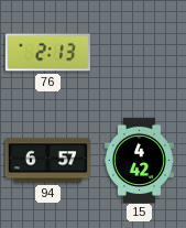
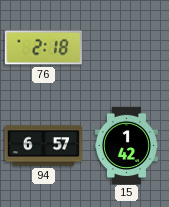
76: 2:13 -> 2:18
15: 4:42 -> 1:42
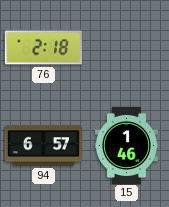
15: 1:42 -> 1:46
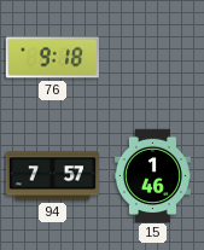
76: 2:18 -> 9:18
94: 6:57 -> 7:57
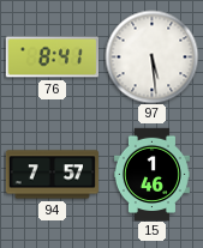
76: 9:18 -> 8:41
97: none -> 5:29
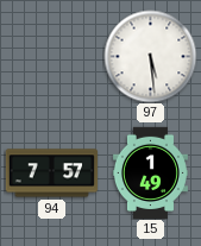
76: 8:41 -> none
15: 1:46 -> 1:49
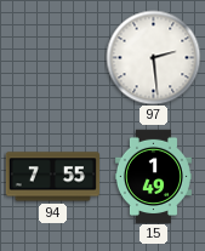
97: 5:29 -> 2:29
94: 7:57 -> 7:55
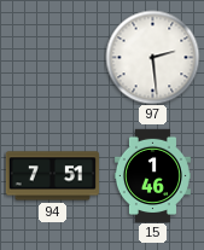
94: 7:55 -> 7:51
15: 1:49 -> 1:46
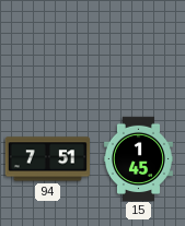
97: 2:29 -> none
15: 1:46 -> 1:45
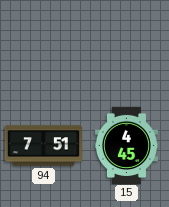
15: 1:45 -> 4:45
